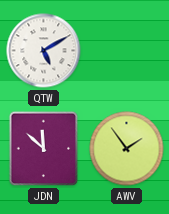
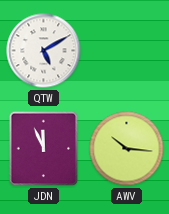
JDN: 11:52 -> 11:56
AWV: 1:54 -> 10:16
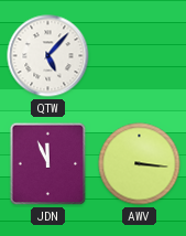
QTW: 5:10 -> 5:07
AWV: 10:16 -> 3:16
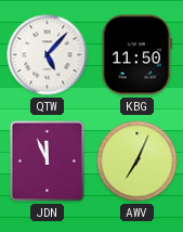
KBG: none -> 11:50
AWV: 3:16 -> 7:04
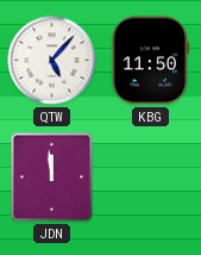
JDN: 11:56 -> 11:59
AWV: 7:04 -> none
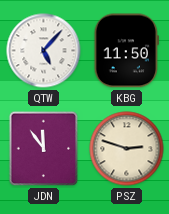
JDN: 11:59 -> 11:54
PSZ: none -> 2:48
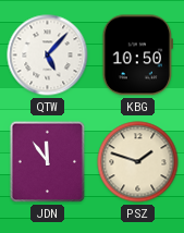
KBG: 11:50 -> 10:50
PSZ: 2:48 -> 1:48
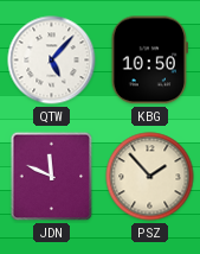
JDN: 11:54 -> 11:49
PSZ: 1:48 -> 1:53
